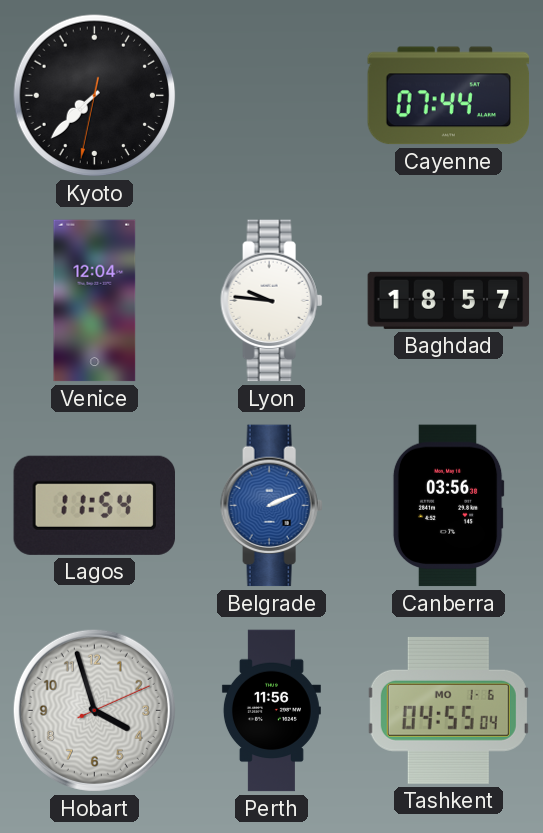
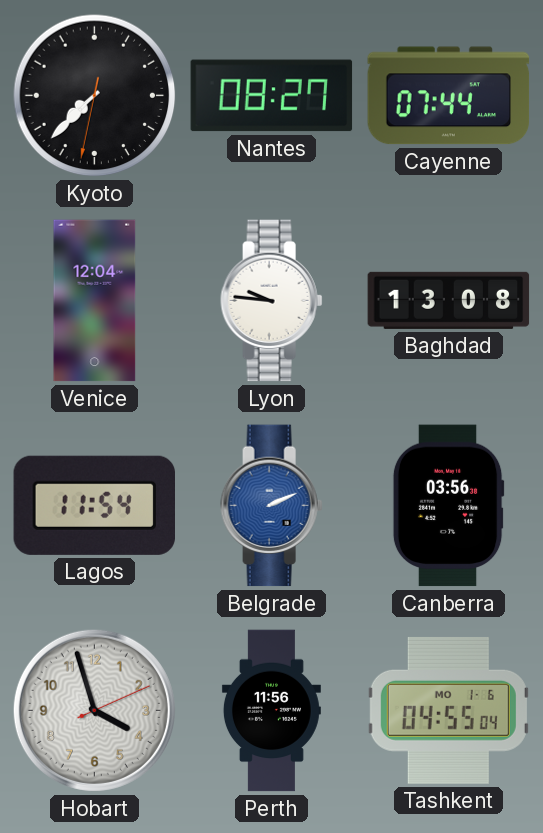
Nantes: none -> 08:27
Baghdad: 18:57 -> 13:08
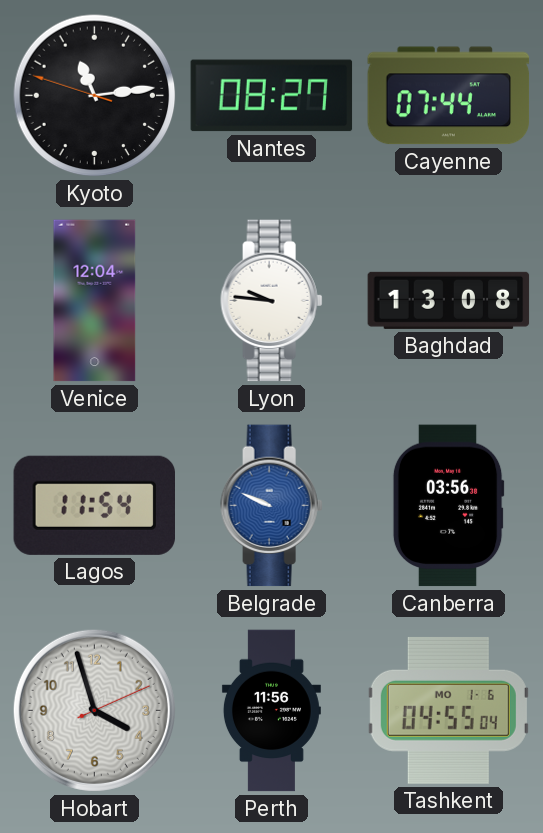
Kyoto: 7:37 -> 11:13
Belgrade: 2:11 -> 9:49
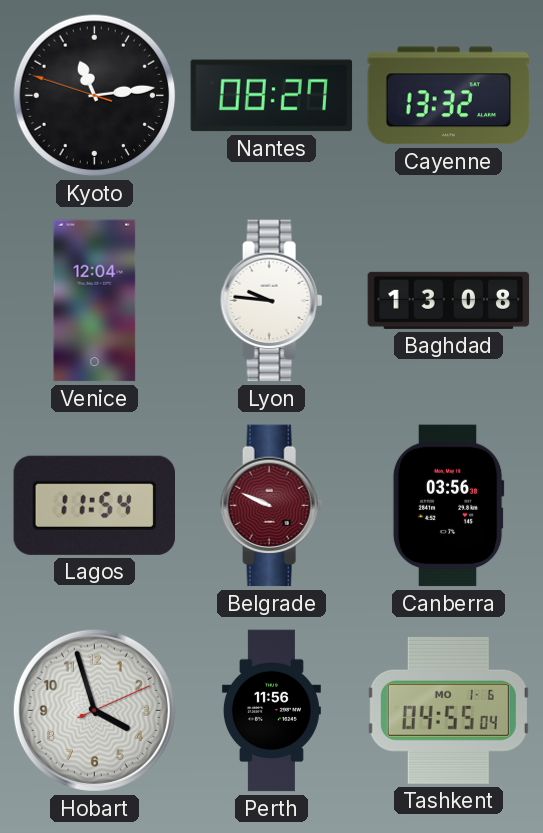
Cayenne: 07:44 -> 13:32
Belgrade dial: blue -> burgundy
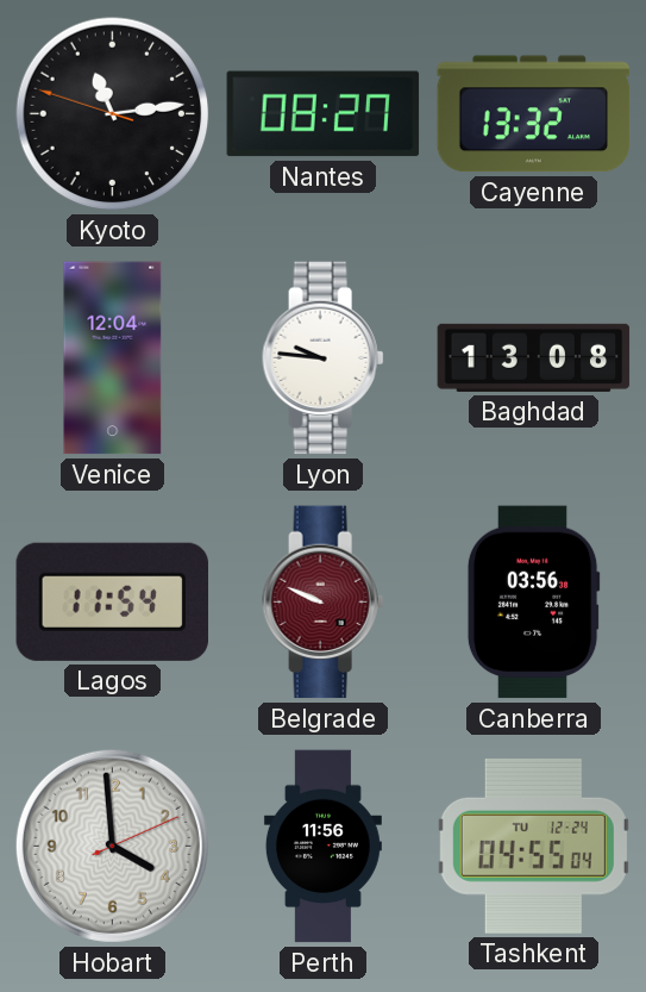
Hobart: 3:57 -> 3:59
Tashkent date: MO 1-6 -> TU 12-24
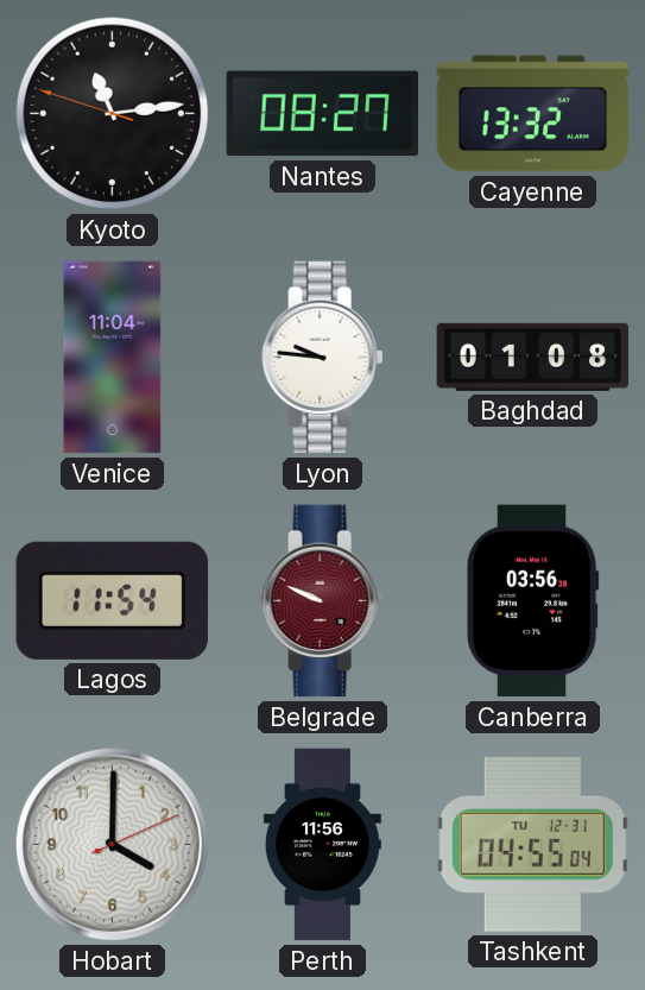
Venice: 12:04 -> 11:04
Baghdad: 13:08 -> 01:08
Hobart: 3:59 -> 4:00
Tashkent date: TU 12-24 -> TU 12-31
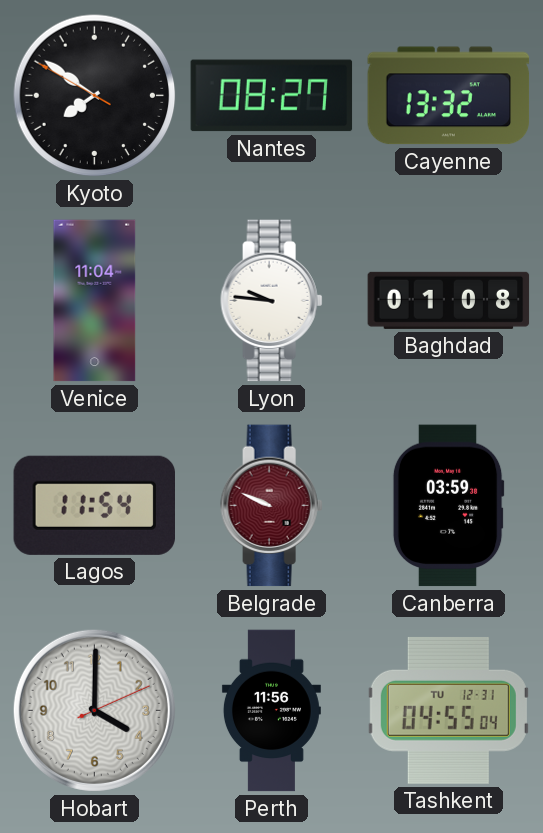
Kyoto: 11:13 -> 7:50
Canberra: 03:56 -> 03:59
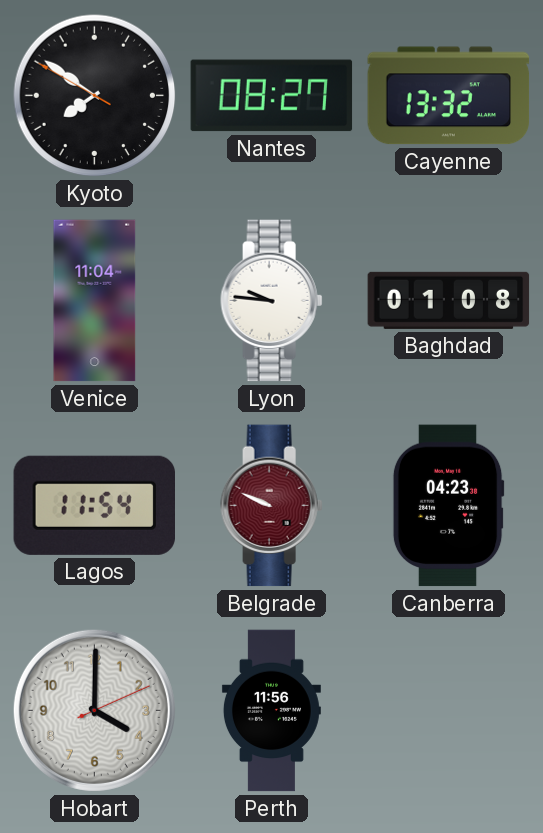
Canberra: 03:59 -> 04:23
Tashkent: 04:55 -> none
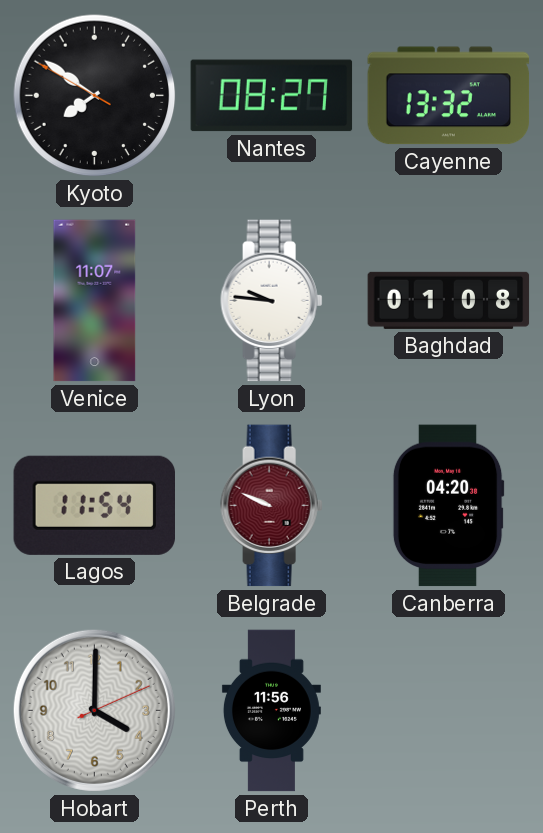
Venice: 11:04 -> 11:07
Canberra: 04:23 -> 04:20
